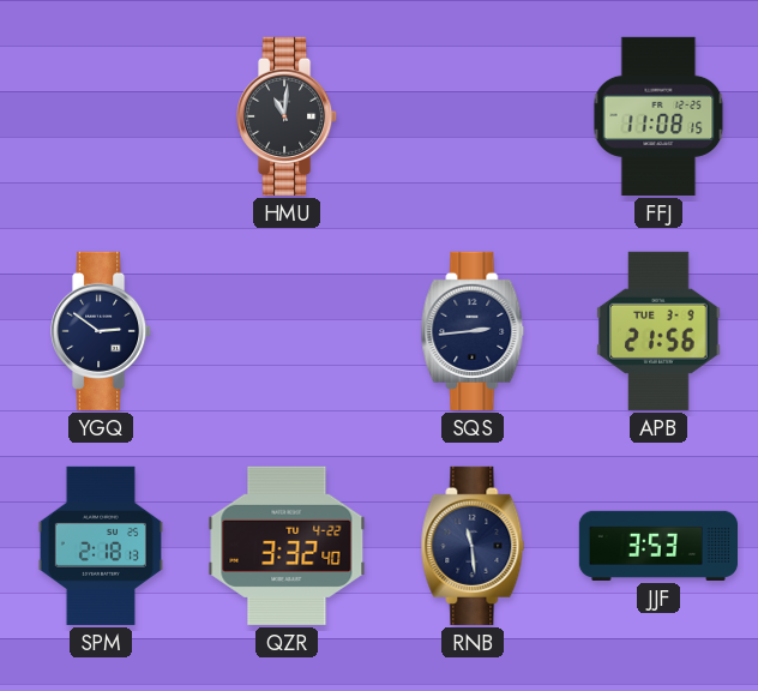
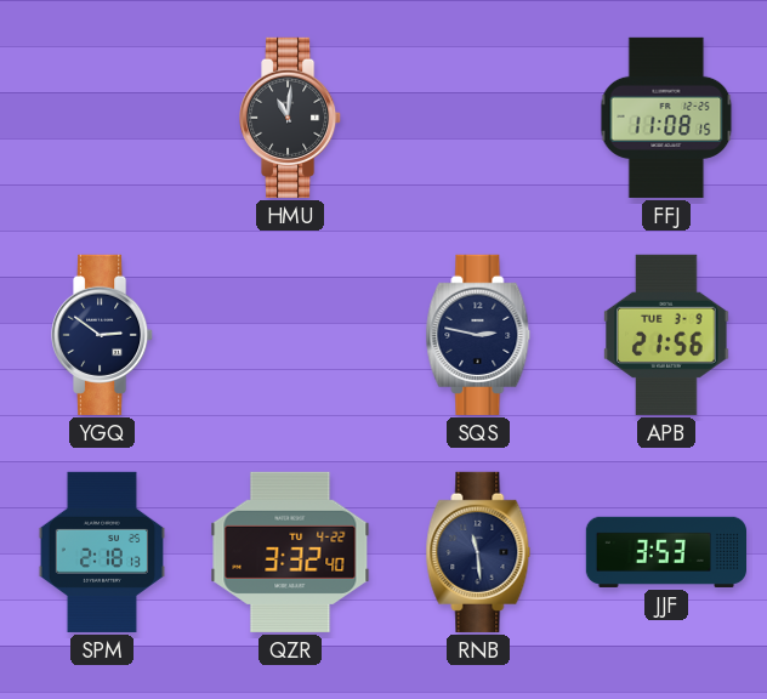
SQS: 2:44 -> 2:47
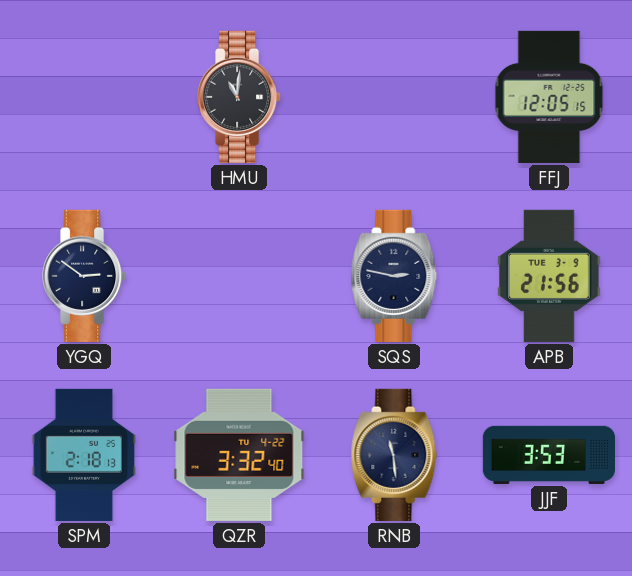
FFJ: 11:08 -> 12:05
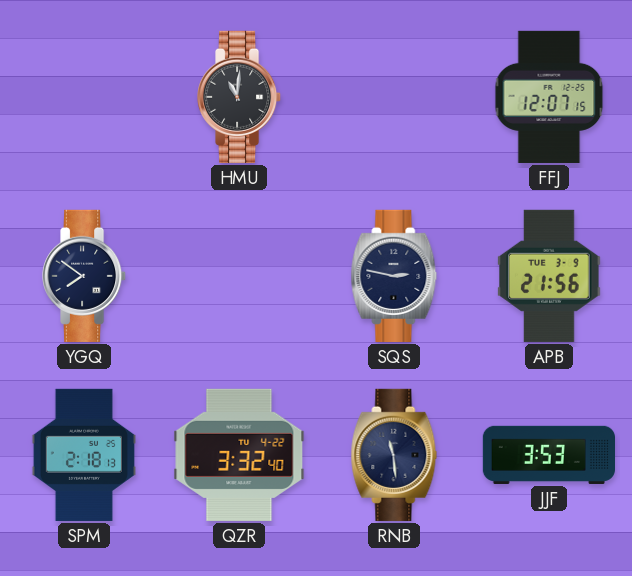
FFJ: 12:05 -> 12:07
YGQ: 2:51 -> 7:51
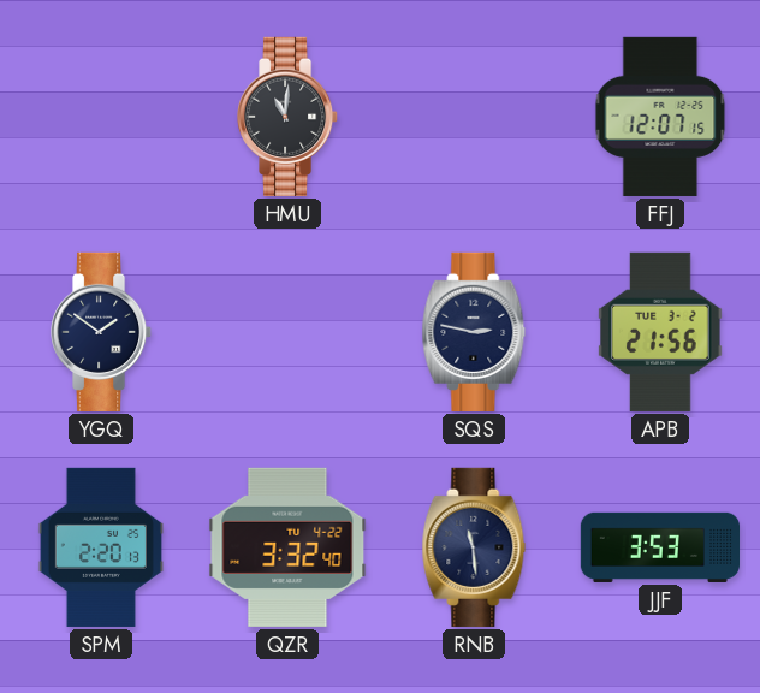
YGQ: 7:51 -> 1:51
APB date: TUE 3-9 -> TUE 3-2
SPM: 2:18 -> 2:20
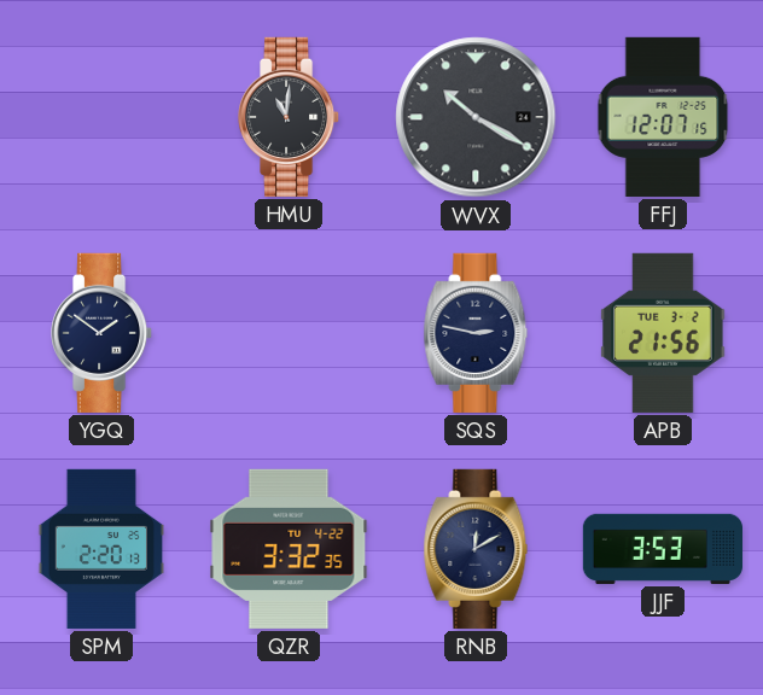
WVX: none -> 10:20
QZR: 3:32:40 -> 3:32:35
RNB: 11:29 -> 12:10
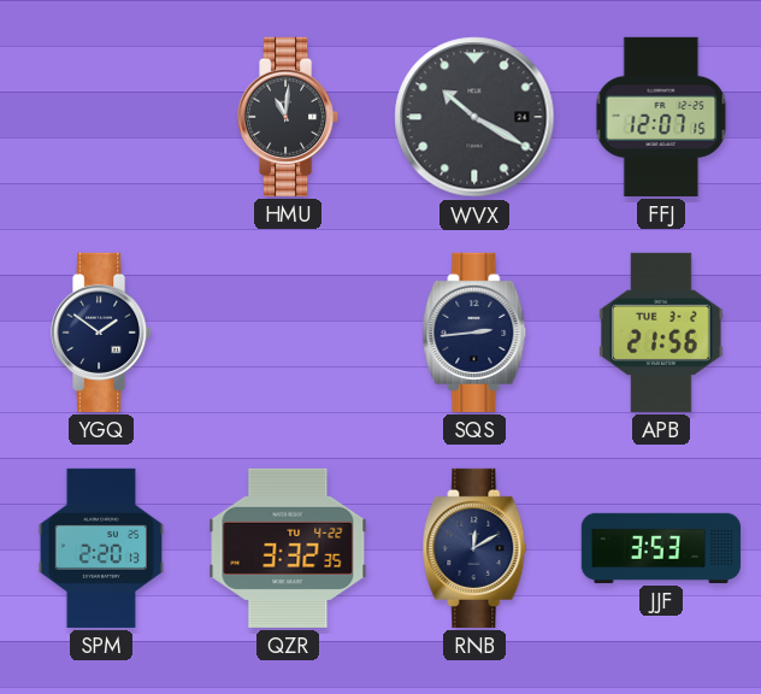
SQS: 2:47 -> 2:44
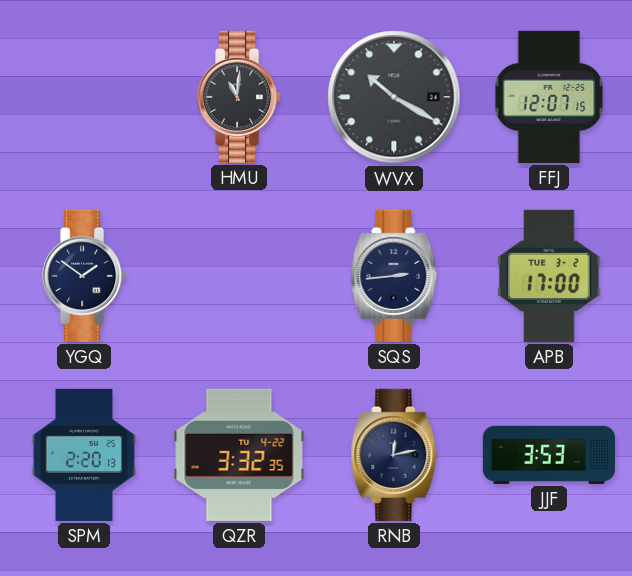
APB: 21:56 -> 17:00
RNB: 12:10 -> 12:13
